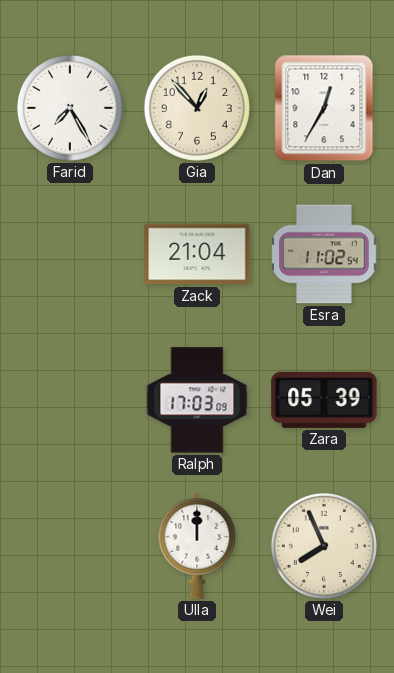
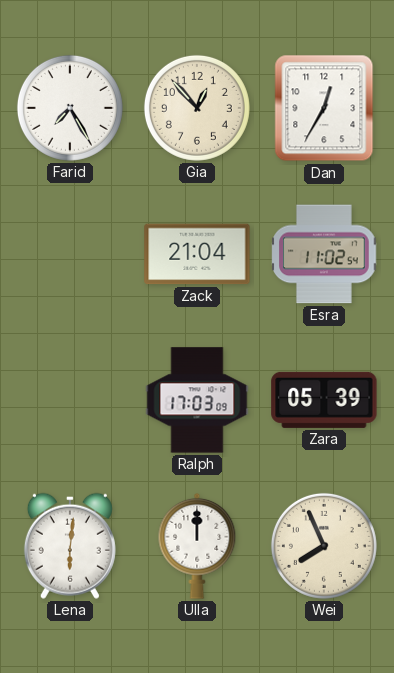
Lena: none -> 6:01
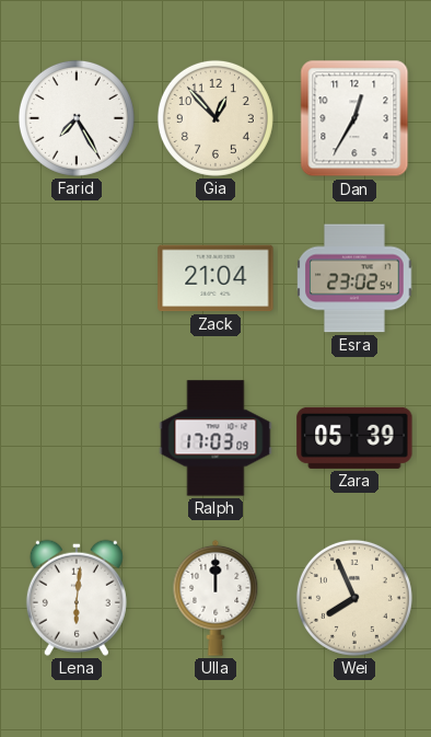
Esra: 11:02 -> 23:02
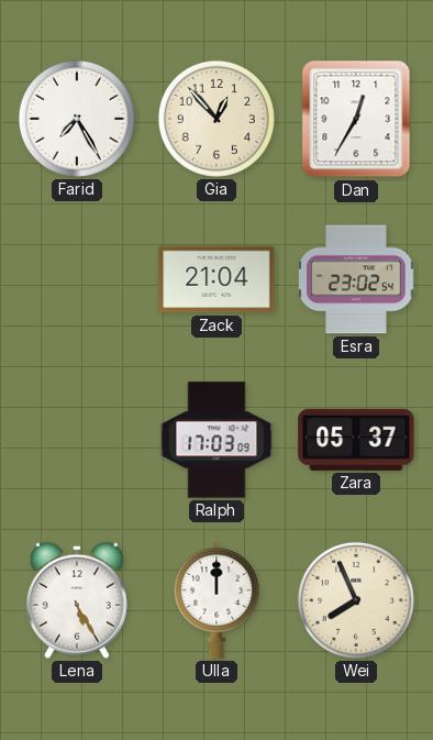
Zara: 05:39 -> 05:37
Lena: 6:01 -> 5:25
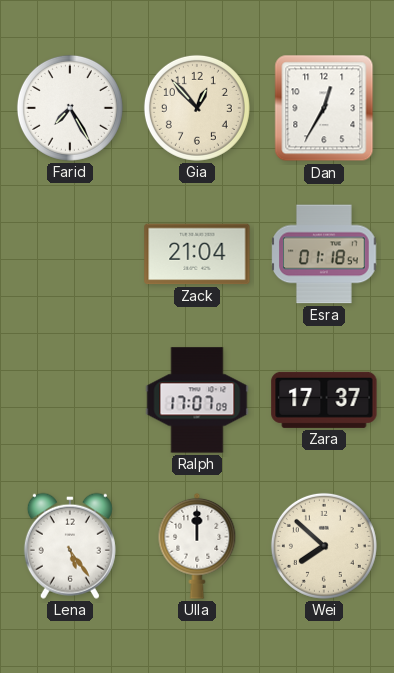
Esra: 23:02 -> 01:18
Ralph: 17:03 -> 17:07
Zara: 05:37 -> 17:37
Lena: 5:25 -> 5:24
Wei: 7:56 -> 7:52
